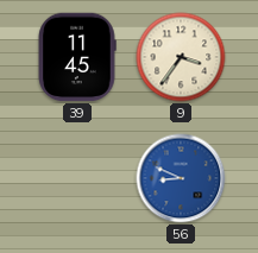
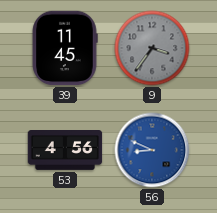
9 dial: cream -> grey
53: none -> 4:56
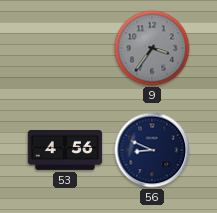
39: 11:45 -> none
56 dial: blue -> navy
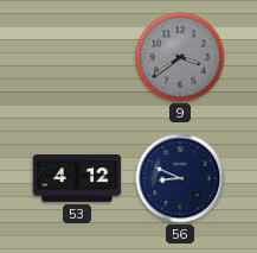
9: 3:36 -> 3:39
53: 4:56 -> 4:12
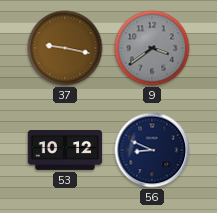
37: none -> 9:17
53: 4:12 -> 10:12
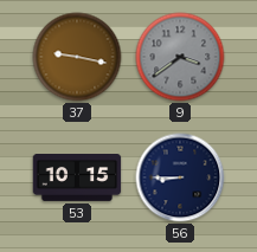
53: 10:12 -> 10:15
56: 8:49 -> 8:45
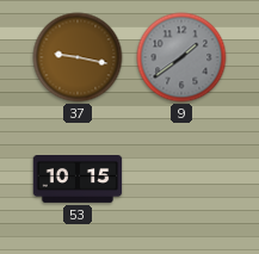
9: 3:39 -> 1:39
56: 8:45 -> none
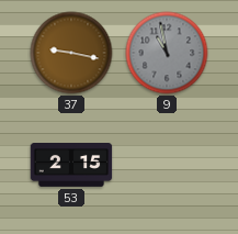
9: 1:39 -> 10:58
53: 10:15 -> 2:15
